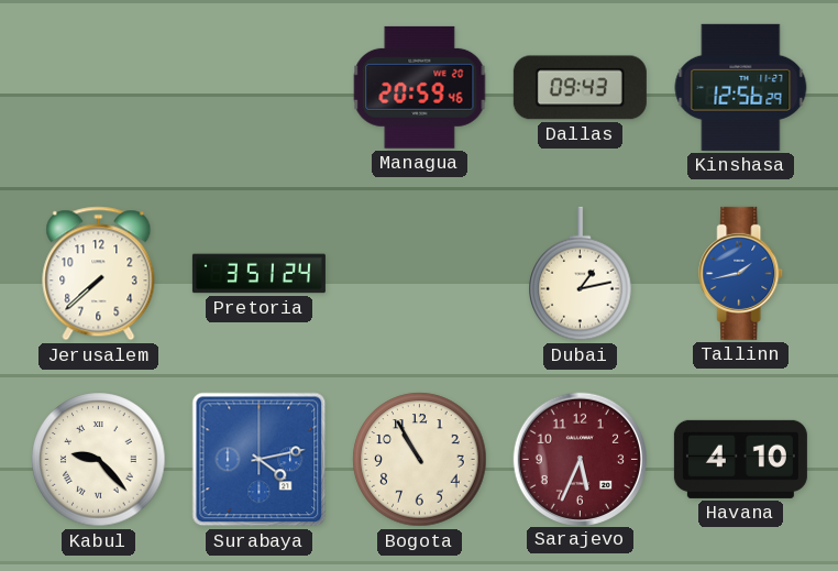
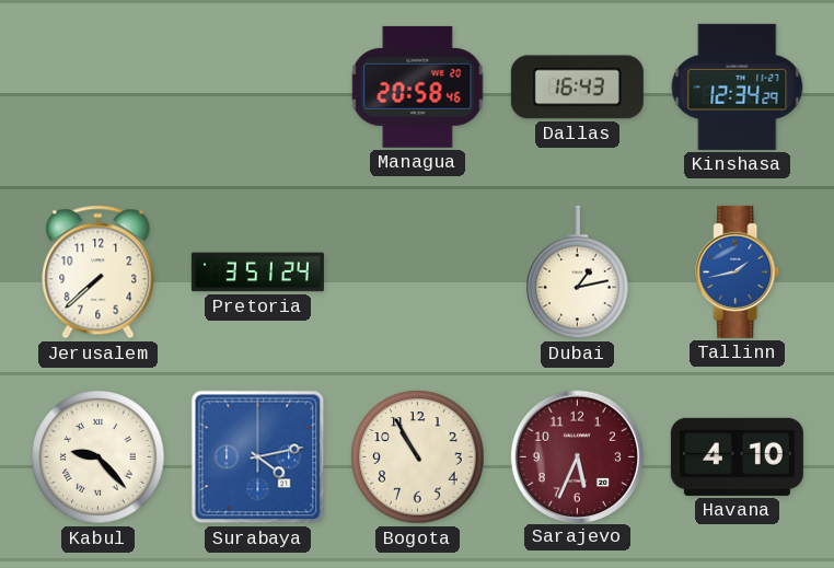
Managua: 20:59 -> 20:58
Dallas: 09:43 -> 16:43
Kinshasa: 12:56 -> 12:34
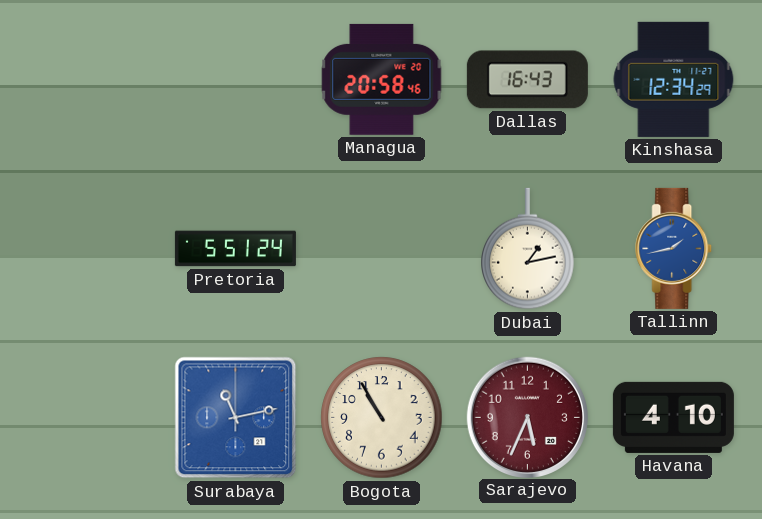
Jerusalem: 7:38 -> none
Pretoria: 3:51 -> 5:51
Kabul: 9:23 -> none
Surabaya: 4:13 -> 11:13
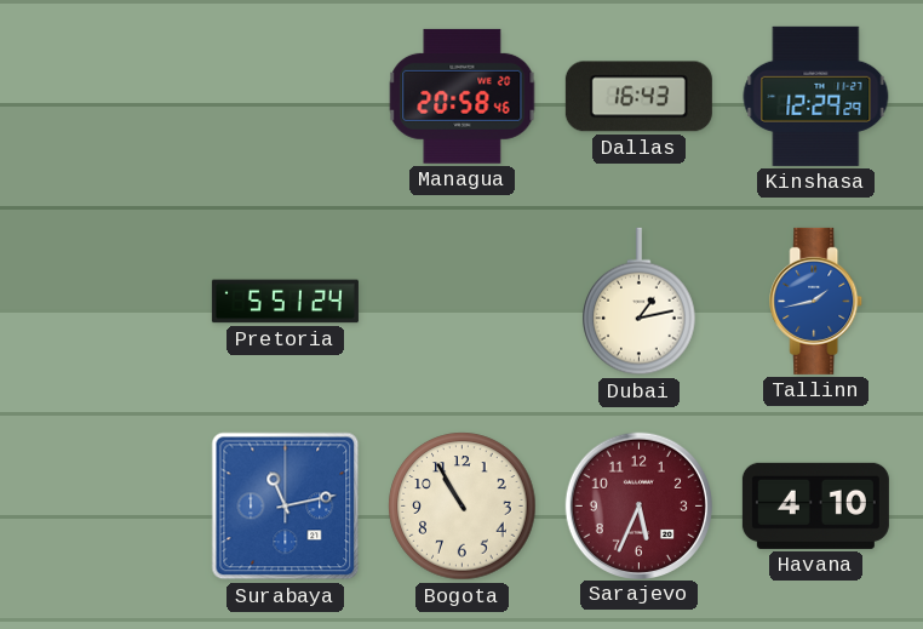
Kinshasa: 12:34 -> 12:29
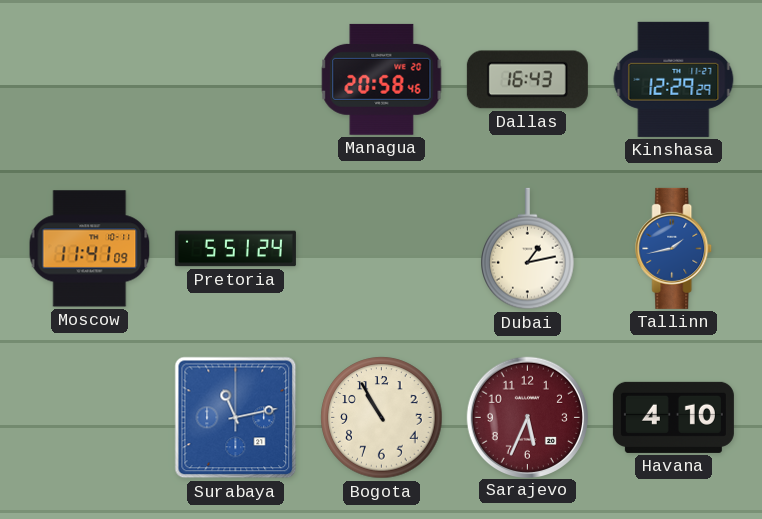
Moscow: none -> 11:41
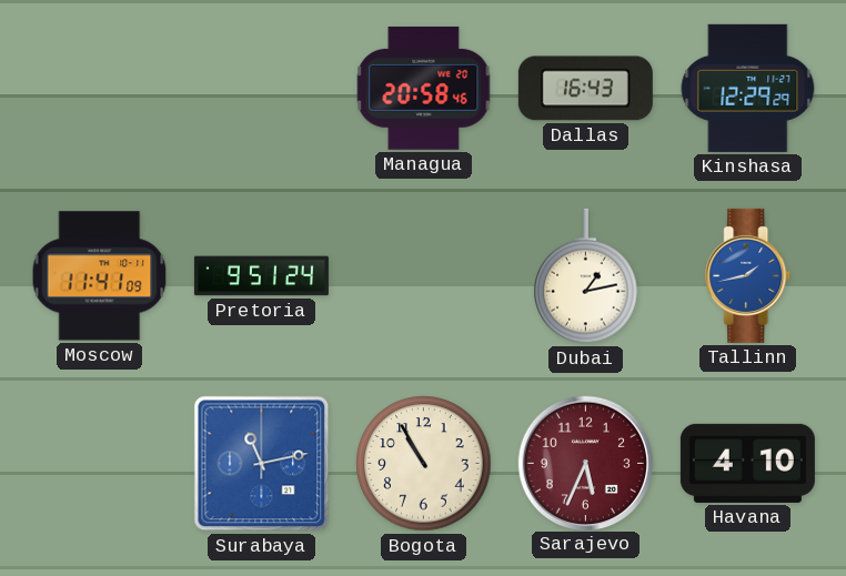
Pretoria: 5:51 -> 9:51
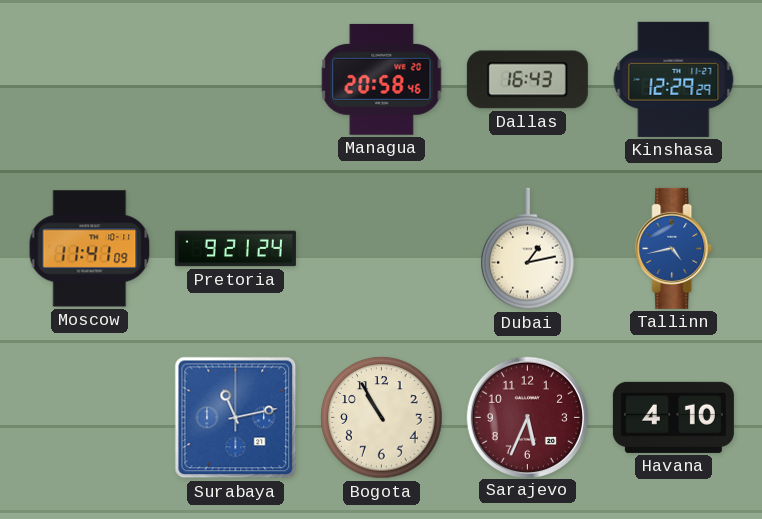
Pretoria: 9:51 -> 9:21
Tallinn: 1:43 -> 4:43
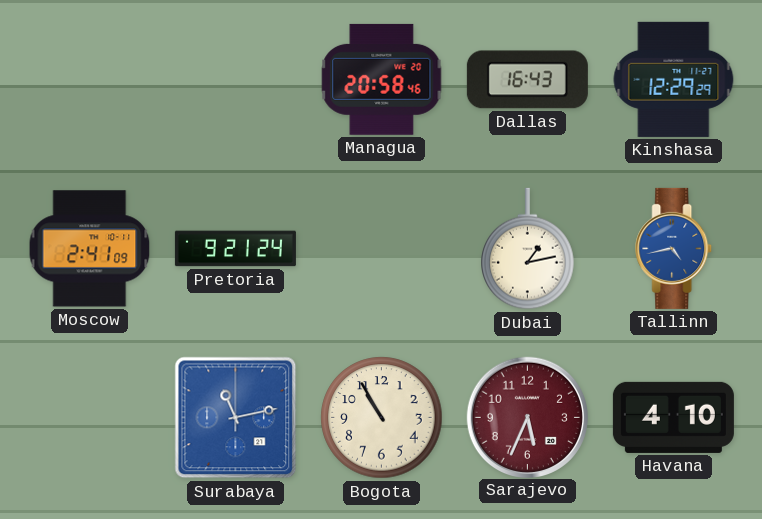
Moscow: 11:41 -> 2:41
